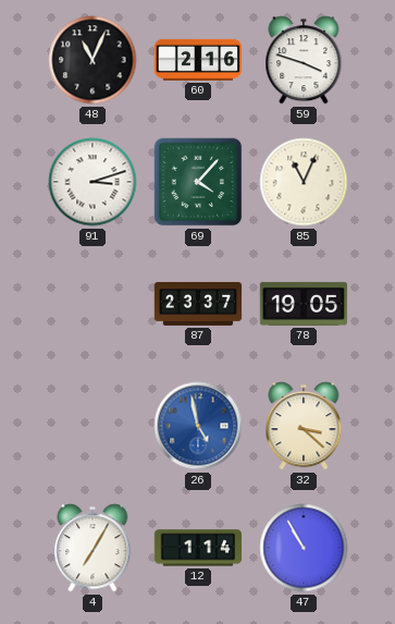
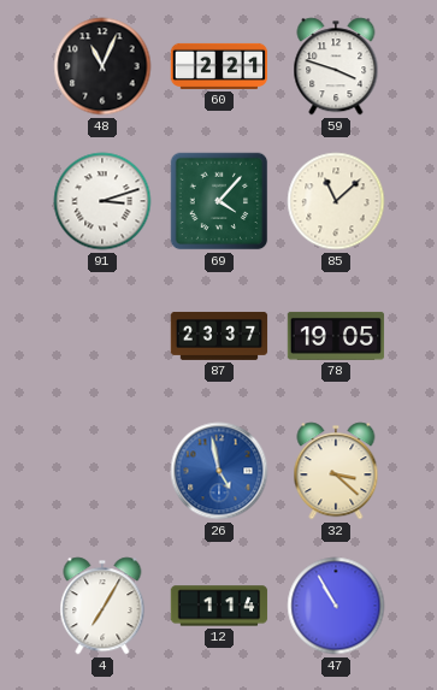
60: 2:16 -> 2:21
85: 11:04 -> 11:08
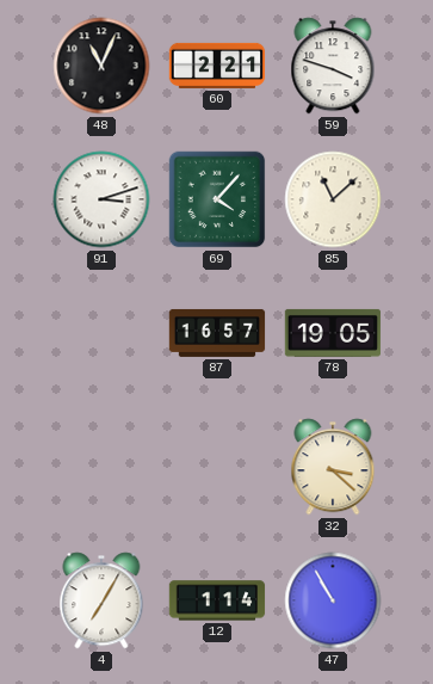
87: 23:37 -> 16:57
26: 4:58 -> none
